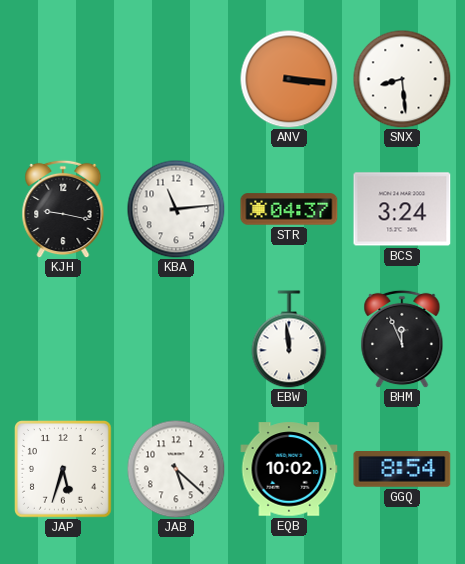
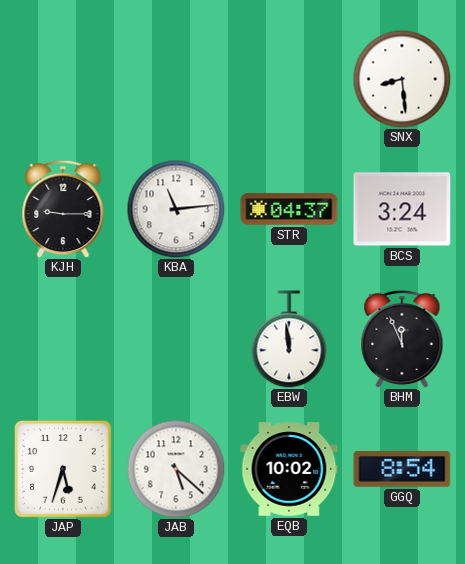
ANV: 3:16 -> none
KJH: 9:17 -> 9:15
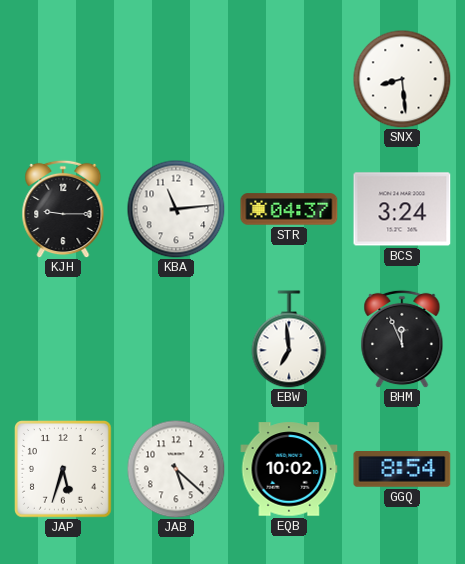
EBW: 11:59 -> 6:59
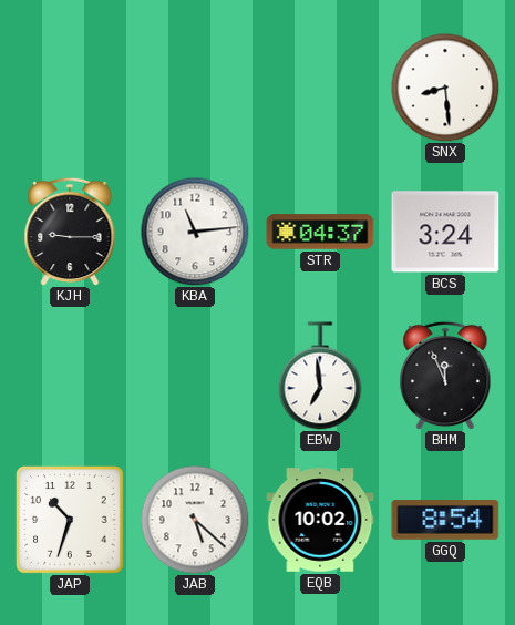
JAP: 5:33 -> 10:33
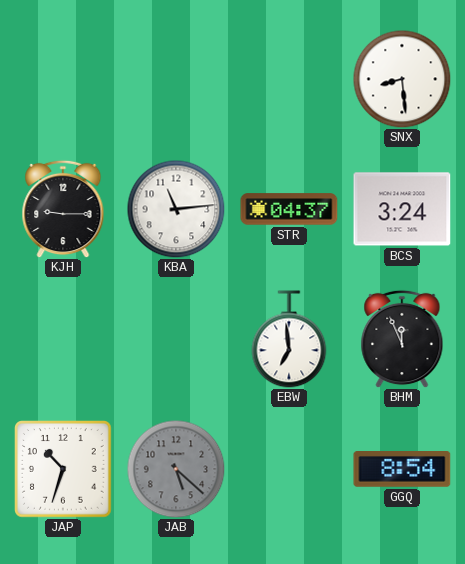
JAB dial: white -> grey
EQB: 10:02 -> none
